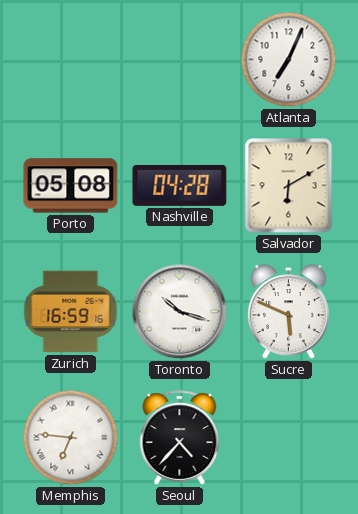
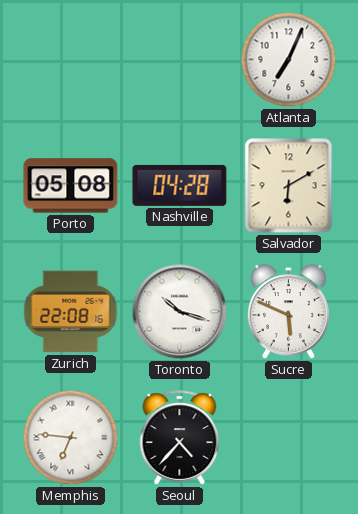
Zurich: 16:59 -> 22:08
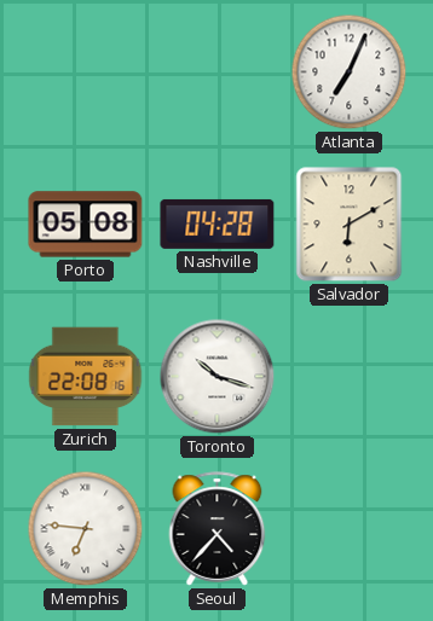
Sucre: 5:49 -> none
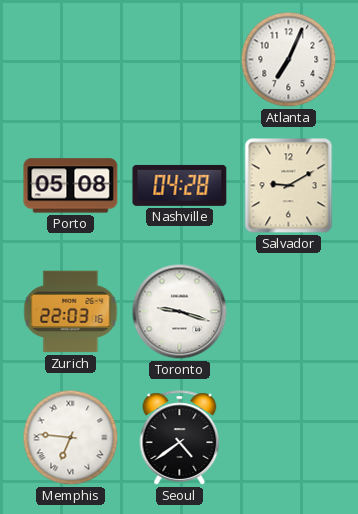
Salvador: 6:10 -> 9:10
Zurich: 22:08 -> 22:03
Toronto: 10:18 -> 9:18
Seoul: 4:37 -> 4:39
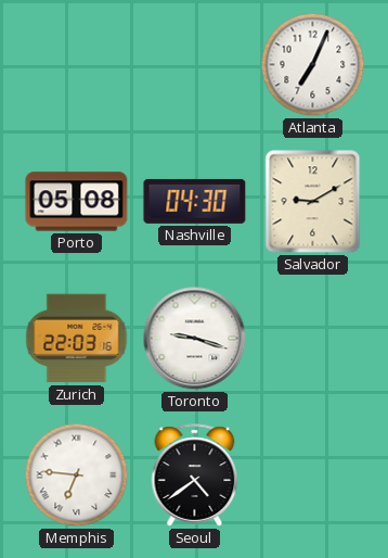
Nashville: 04:28 -> 04:30
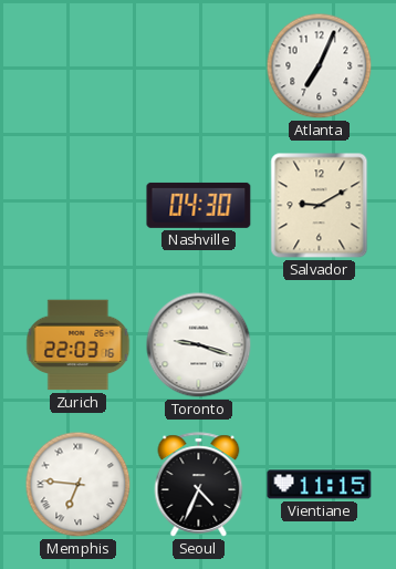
Porto: 05:08 -> none
Seoul: 4:39 -> 4:34
Vientiane: none -> 11:15
